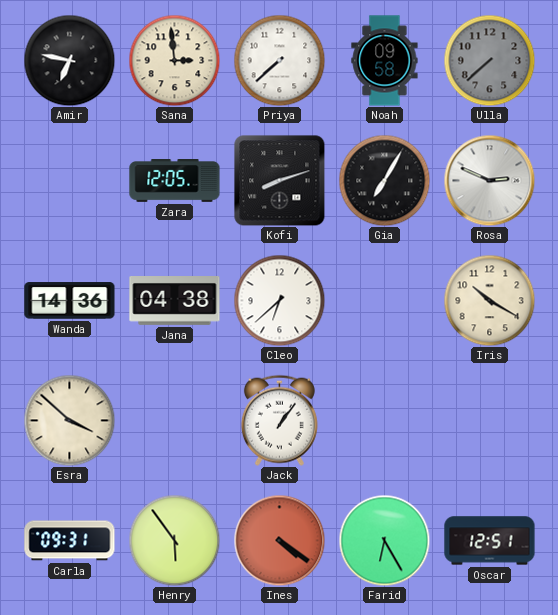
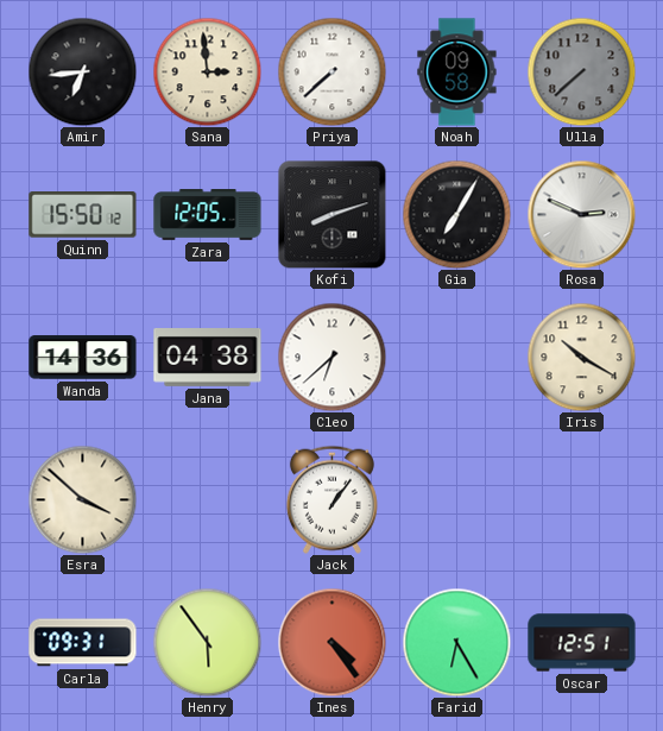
Amir: 6:47 -> 6:44
Quinn: none -> 15:50
Ines: 4:21 -> 4:24
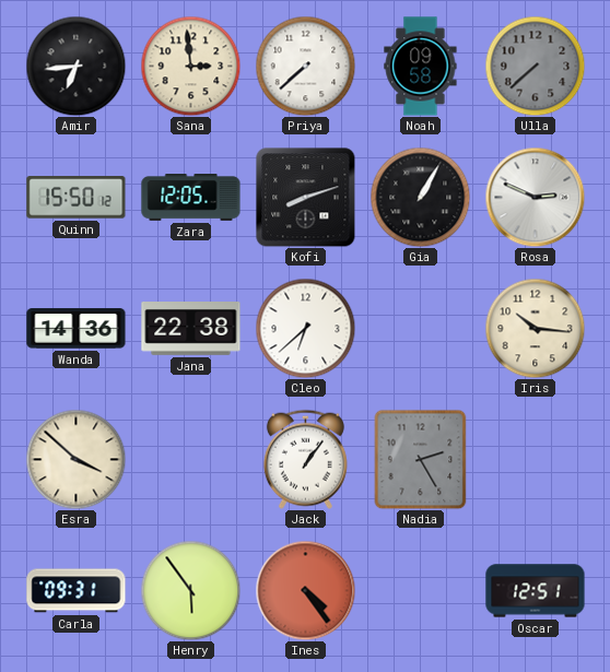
Gia: 7:05 -> 1:05
Jana: 04:38 -> 22:38
Iris: 10:20 -> 10:16
Nadia: none -> 2:25
Farid: 6:25 -> none
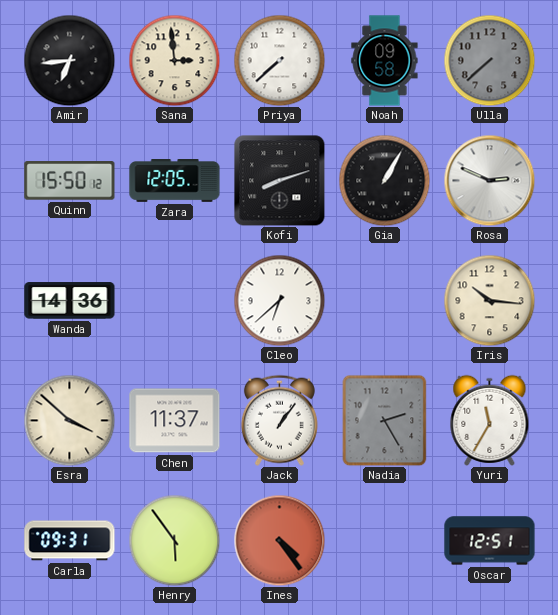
Jana: 22:38 -> none
Chen: none -> 11:37
Yuri: none -> 11:35
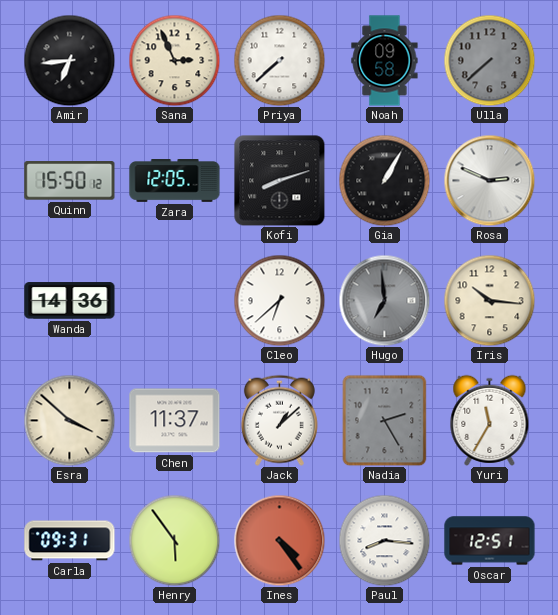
Sana: 2:59 -> 2:56
Hugo: none -> 6:59
Jack: 1:06 -> 1:08
Paul: none -> 8:16
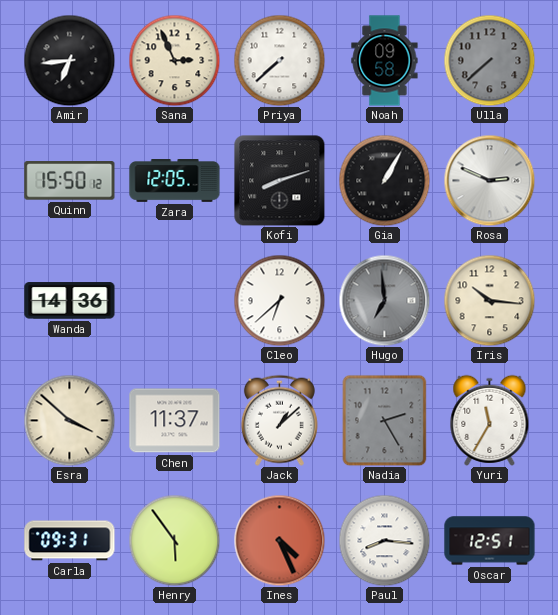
Ines: 4:24 -> 4:26
